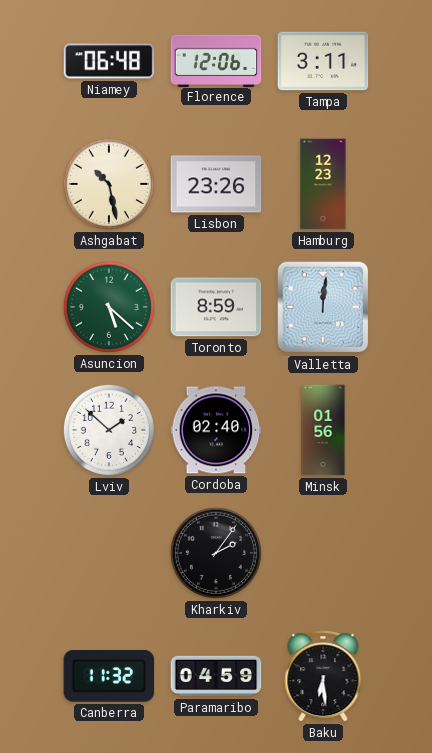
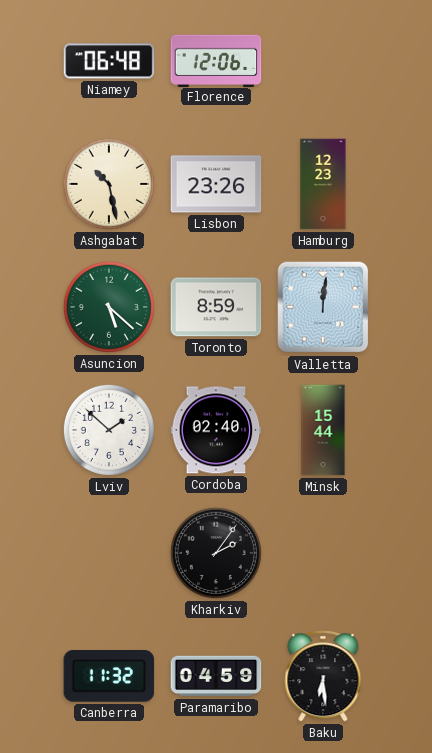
Tampa: 3:11 -> none
Minsk: 01:56 -> 15:44
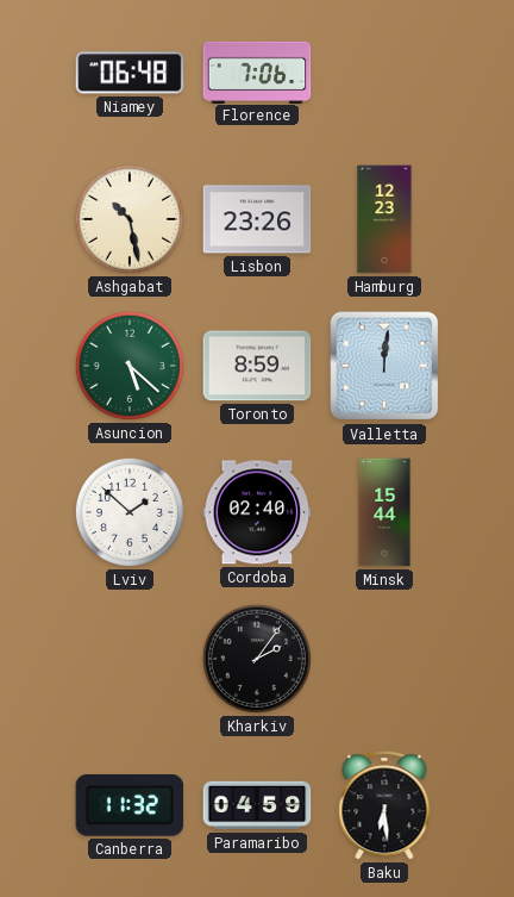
Florence: 12:06 -> 7:06
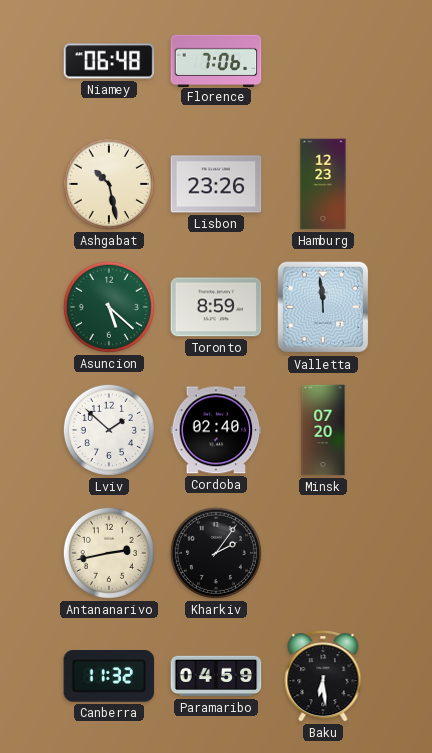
Valletta: 12:01 -> 11:59
Minsk: 15:44 -> 07:20
Antananarivo: none -> 2:43
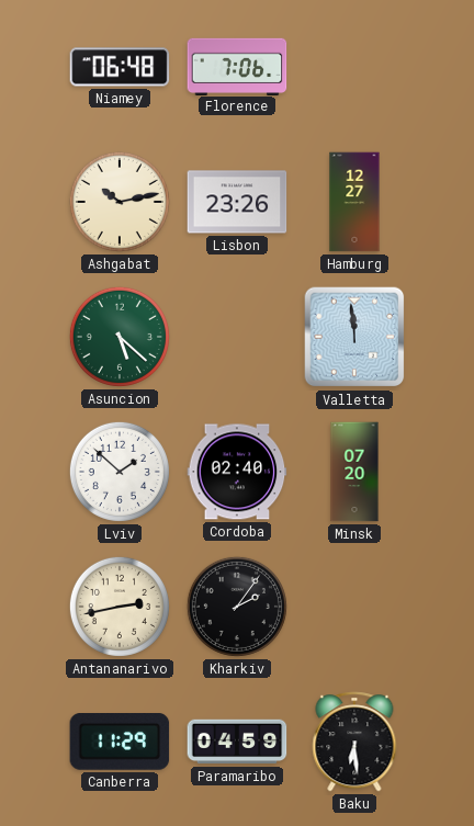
Ashgabat: 10:28 -> 10:13
Hamburg: 12:23 -> 12:27
Toronto: 8:59 -> none
Canberra: 11:32 -> 11:29
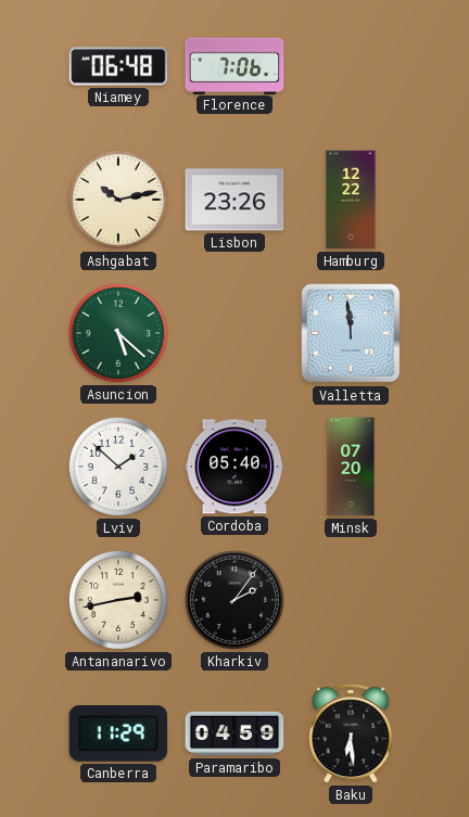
Hamburg: 12:27 -> 12:22
Cordoba: 02:40 -> 05:40
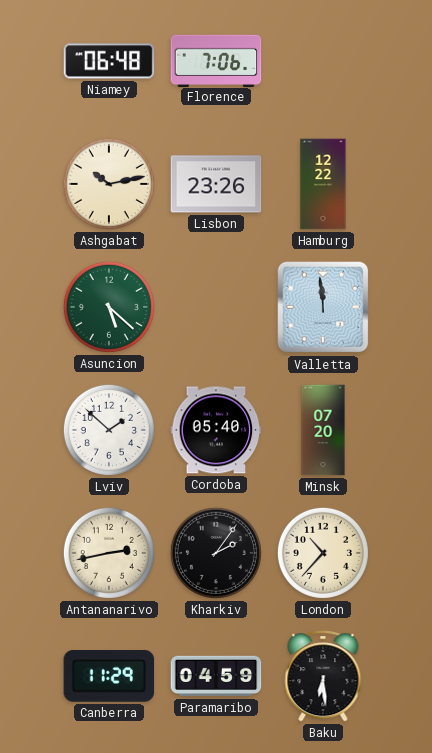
London: none -> 10:37
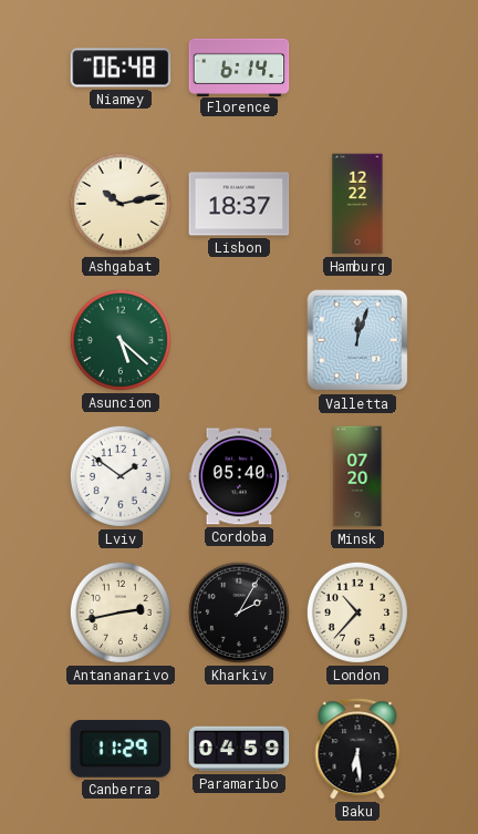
Florence: 7:06 -> 6:14
Lisbon: 23:26 -> 18:37
Valletta: 11:59 -> 12:03
Lviv: 1:52 -> 1:51
Kharkiv: 2:06 -> 2:05
